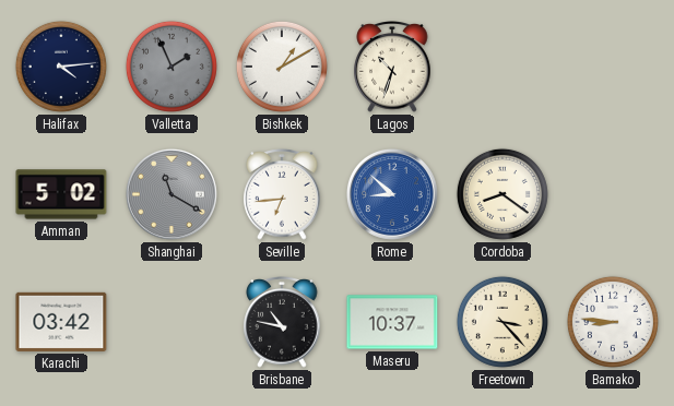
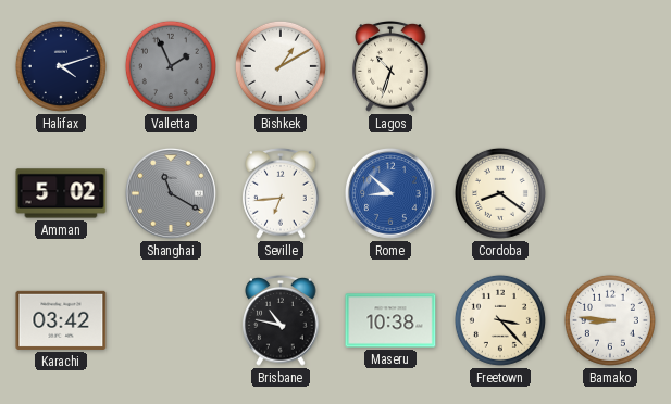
Halifax: 4:14 -> 4:12
Maseru: 10:37 -> 10:38
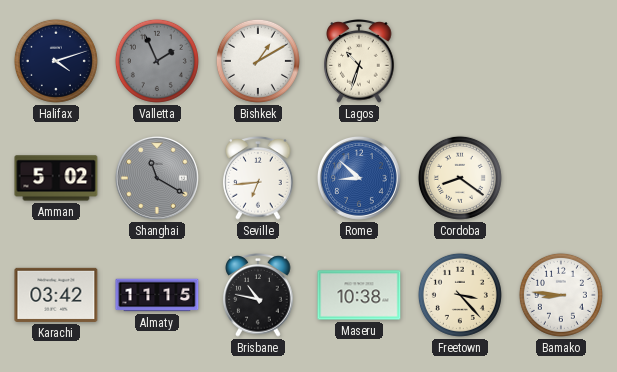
Almaty: none -> 11:15
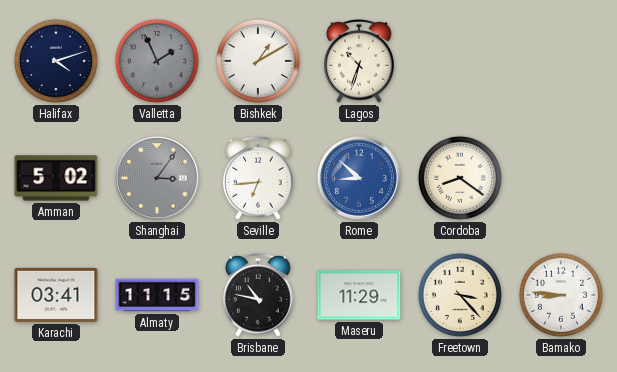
Shanghai: 11:20 -> 3:06
Karachi: 03:42 -> 03:41
Maseru: 10:38 -> 11:29
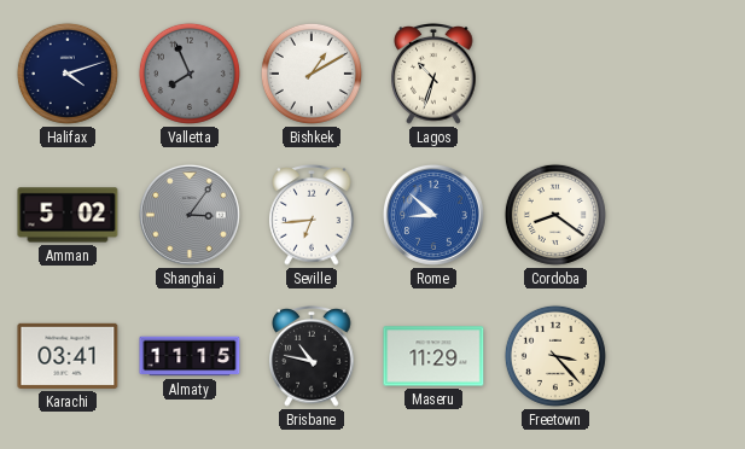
Valletta: 1:56 -> 7:56
Bamako: 8:46 -> none
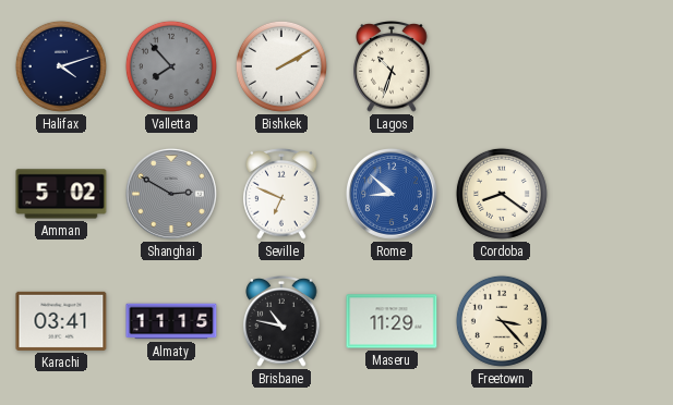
Valletta: 7:56 -> 7:53
Bishkek: 1:10 -> 2:10
Shanghai: 3:06 -> 2:50
Seville: 6:44 -> 6:49
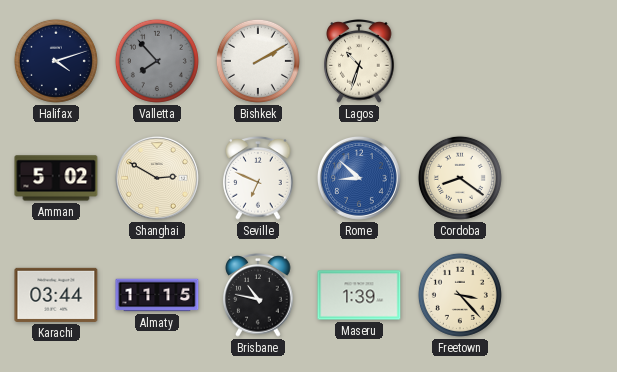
Shanghai dial: grey -> cream
Karachi: 03:41 -> 03:44
Maseru: 11:29 -> 1:39
